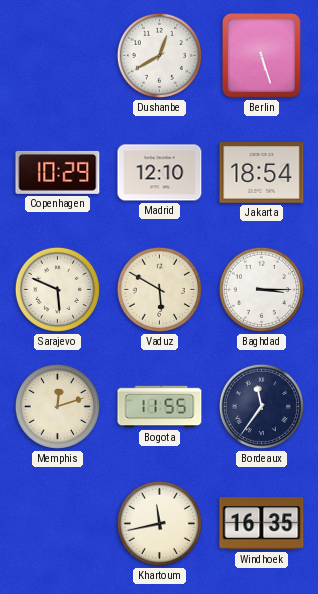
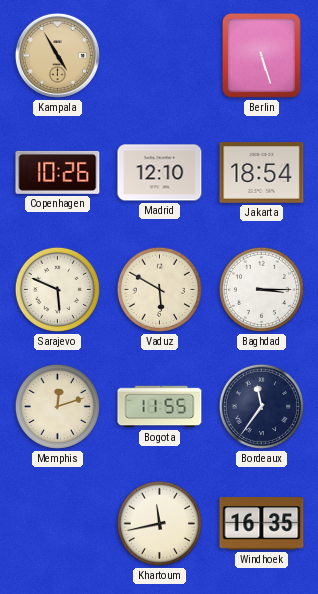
Kampala: none -> 4:55
Dushanbe: 12:40 -> none
Copenhagen: 10:29 -> 10:26
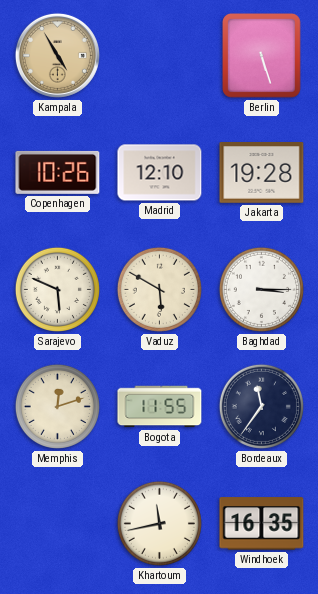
Jakarta: 18:54 -> 19:28
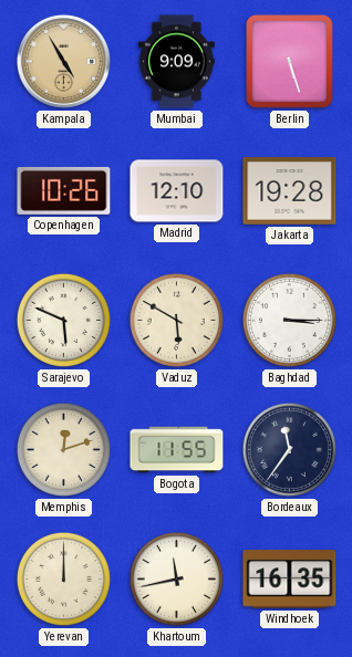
Mumbai: none -> 9:09
Yerevan: none -> 12:00
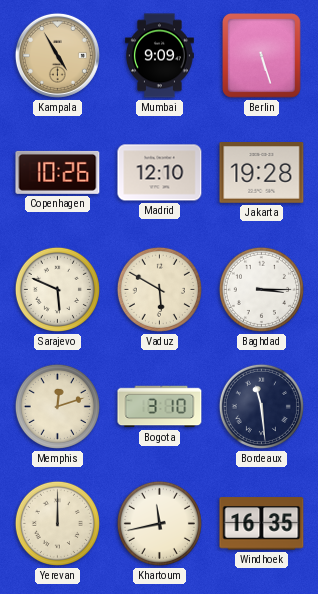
Bogota: 11:55 -> 3:10
Bordeaux: 11:36 -> 11:29
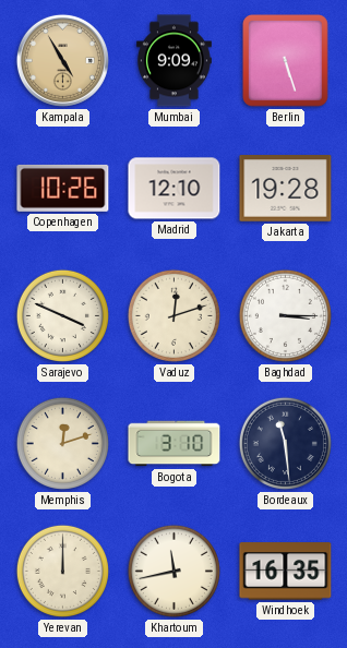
Sarajevo: 5:49 -> 3:49
Vaduz: 5:50 -> 12:12
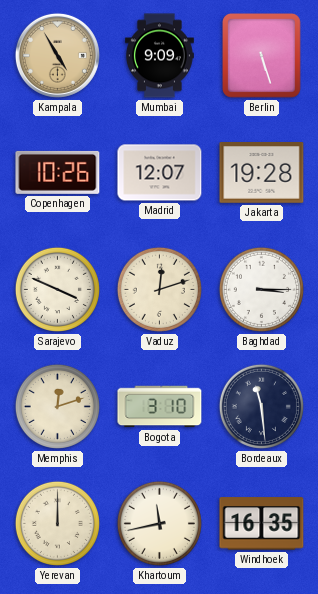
Madrid: 12:10 -> 12:07
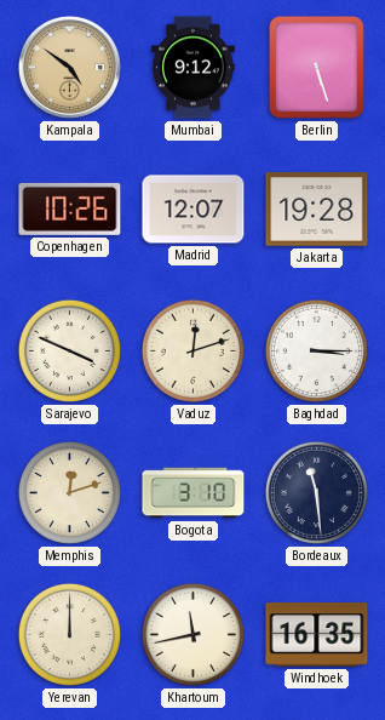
Kampala: 4:55 -> 4:51
Mumbai: 9:09 -> 9:12
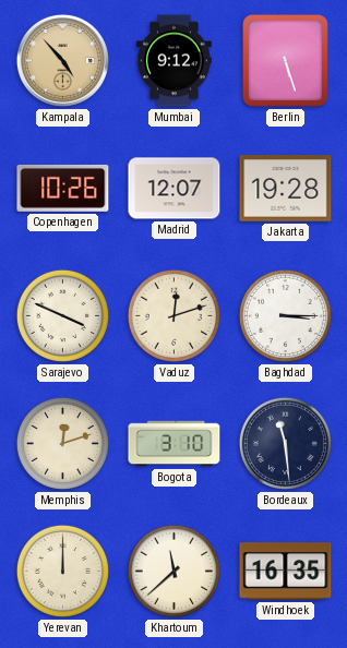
Kampala: 4:51 -> 4:53
Khartoum: 11:43 -> 11:38
